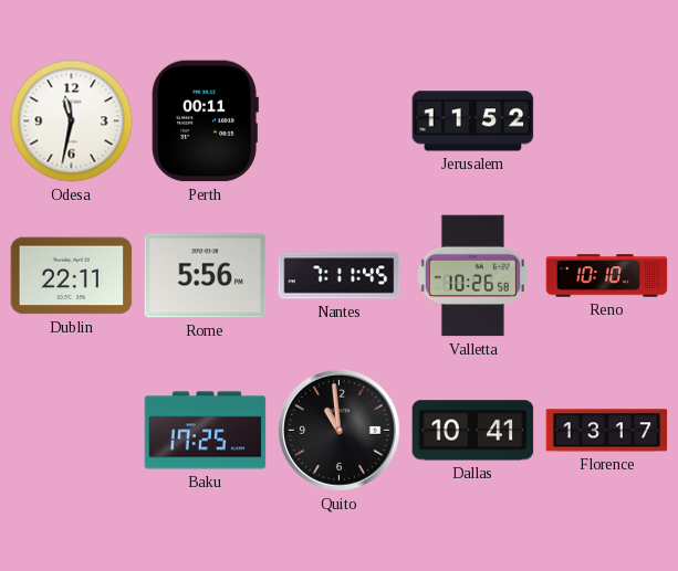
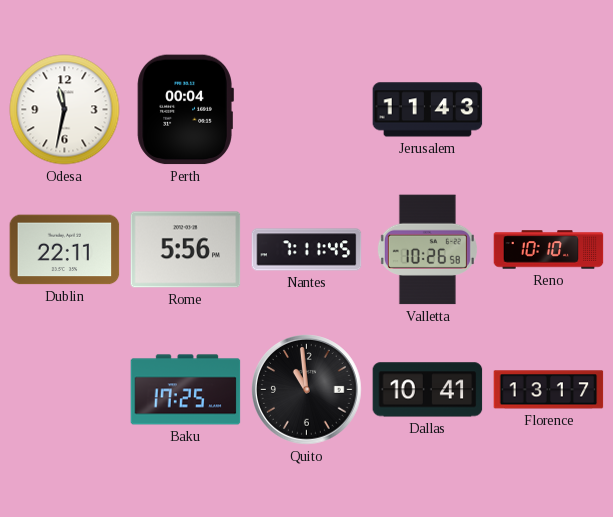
Perth: 00:11 -> 00:04
Jerusalem: 11:52 -> 11:43
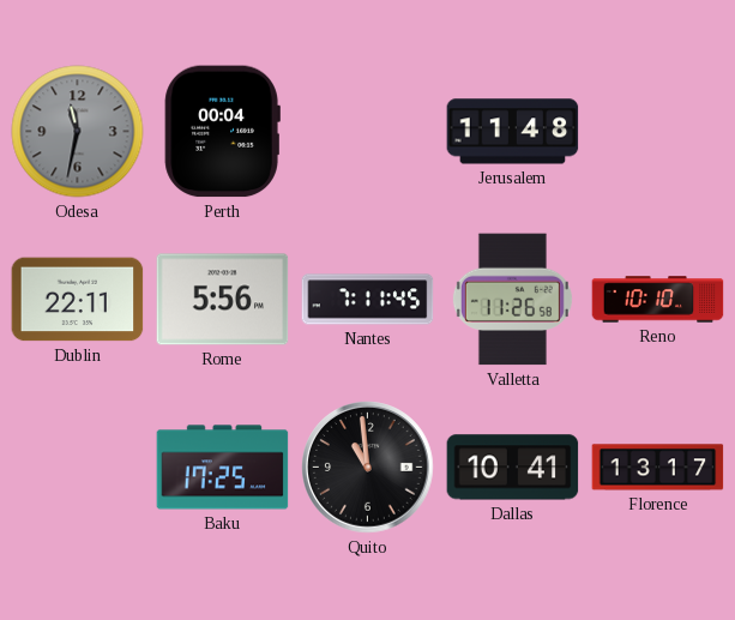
Odesa dial: white -> grey
Jerusalem: 11:43 -> 11:48
Valletta: 10:26 -> 11:26
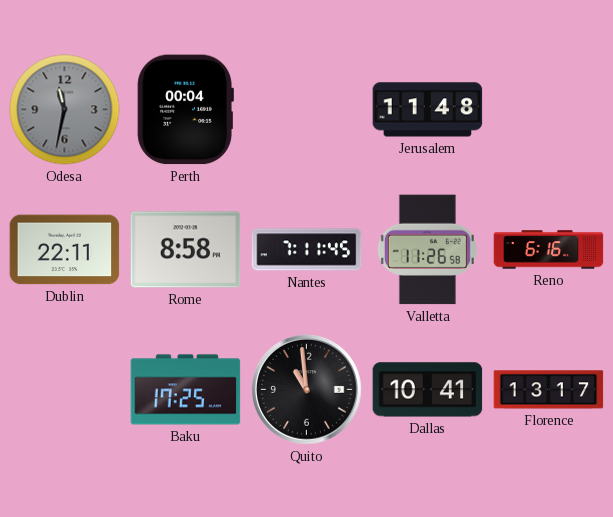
Rome: 5:56 -> 8:58
Reno: 10:10 -> 6:16
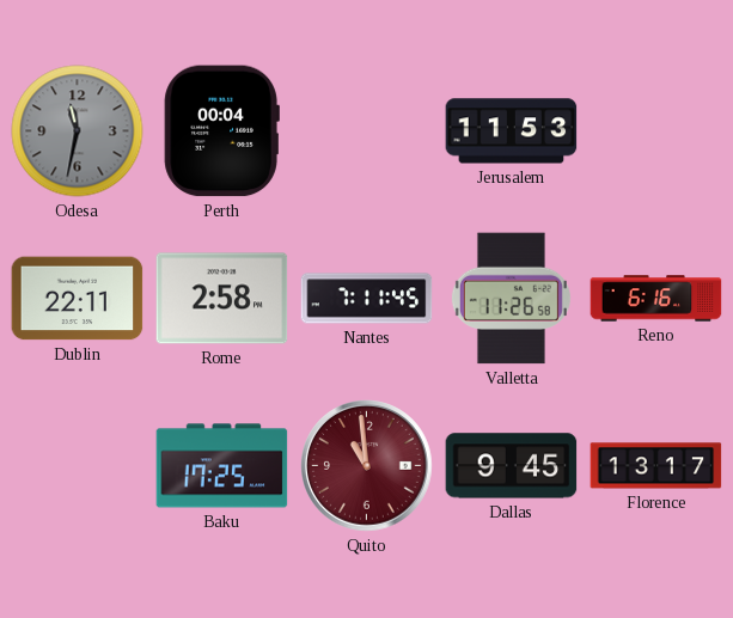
Jerusalem: 11:48 -> 11:53
Rome: 8:58 -> 2:58
Quito dial: black -> burgundy
Dallas: 10:41 -> 9:45
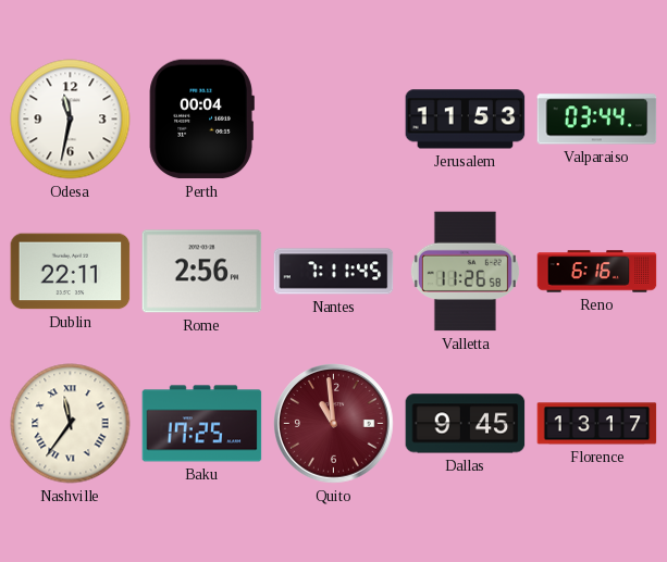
Odesa dial: grey -> white
Valparaiso: none -> 03:44
Rome: 2:58 -> 2:56
Nashville: none -> 11:36
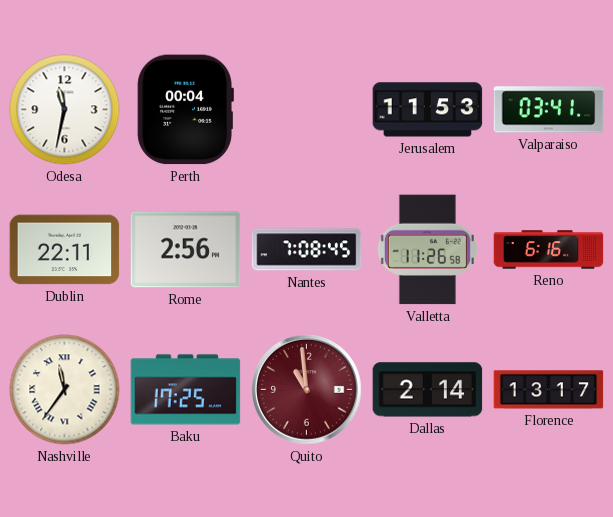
Valparaiso: 03:44 -> 03:41
Nantes: 7:11 -> 7:08
Dallas: 9:45 -> 2:14
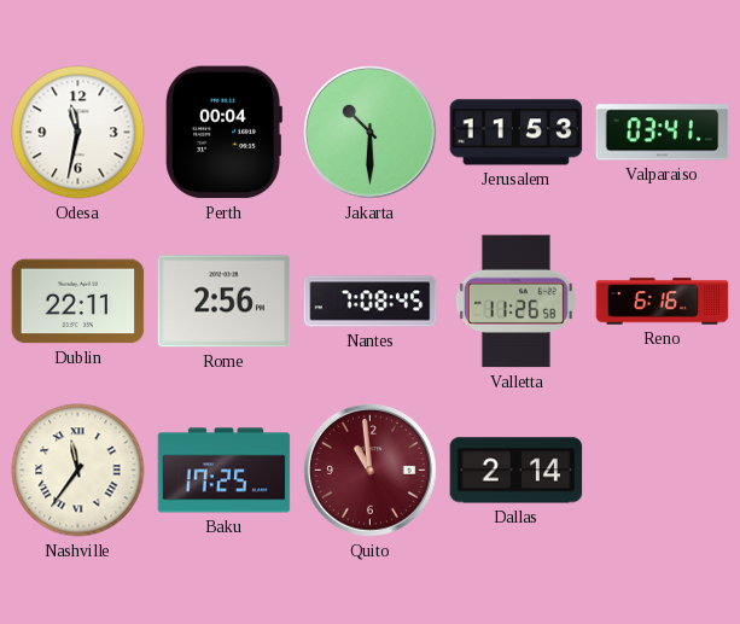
Jakarta: none -> 10:30
Florence: 13:17 -> none
